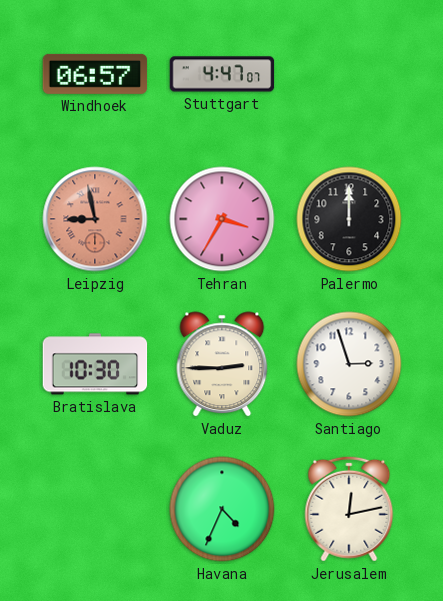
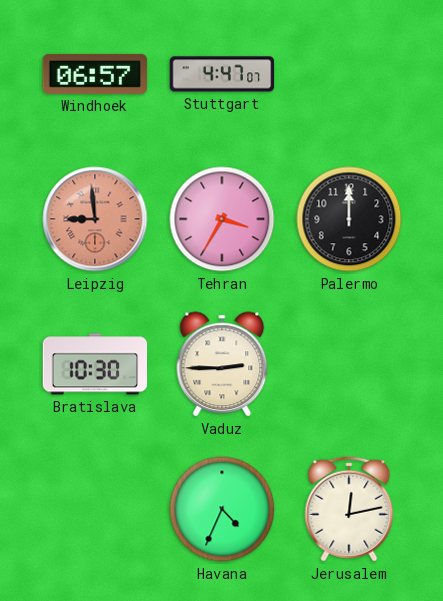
Leipzig: 8:58 -> 8:59
Santiago: 2:57 -> none
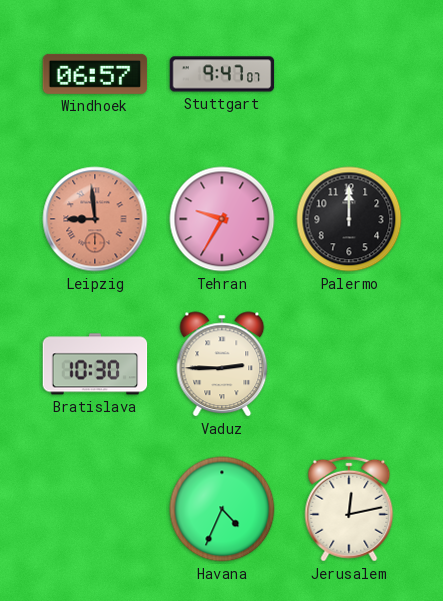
Stuttgart: 4:47 -> 9:47
Tehran: 3:35 -> 9:35
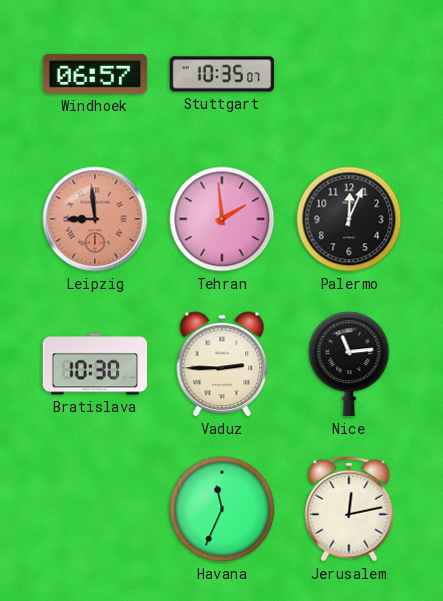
Stuttgart: 9:47 -> 10:35
Tehran: 9:35 -> 1:59
Palermo: 12:00 -> 12:04
Nice: none -> 11:14
Havana: 4:34 -> 11:34
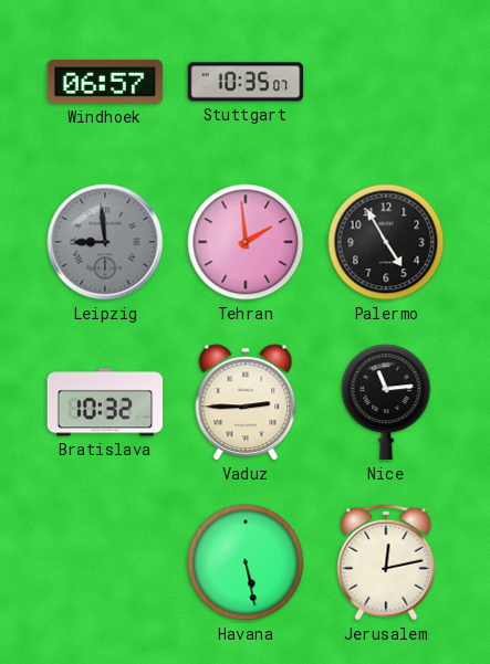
Leipzig dial: salmon -> grey
Palermo: 12:04 -> 4:55
Bratislava: 10:30 -> 10:32
Havana: 11:34 -> 5:28
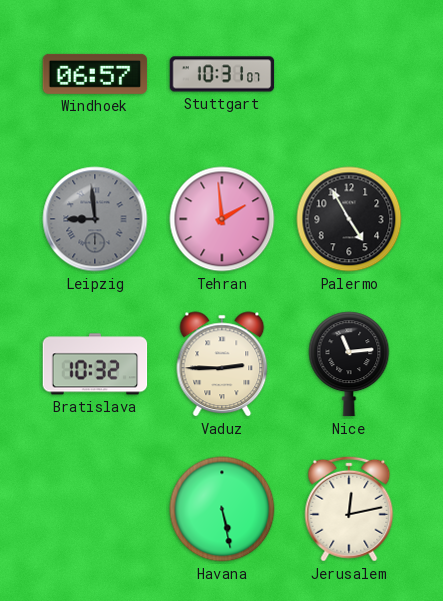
Stuttgart: 10:35 -> 10:31
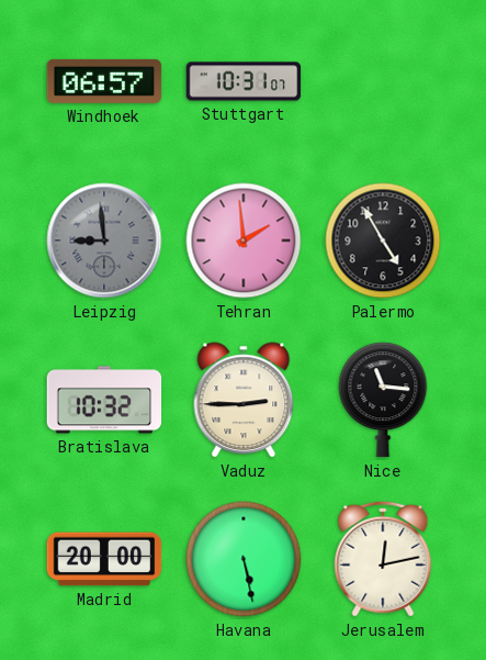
Nice: 11:14 -> 11:16
Madrid: none -> 20:00
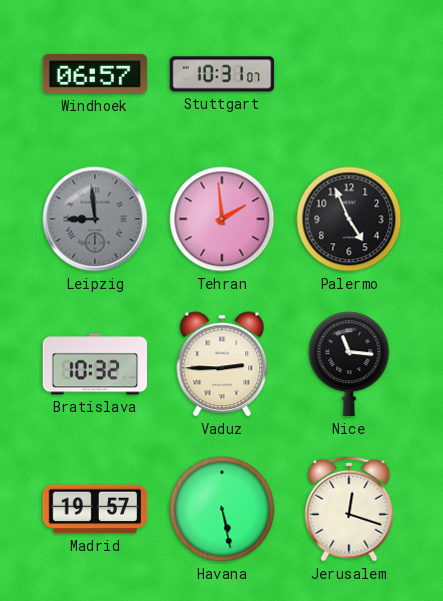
Palermo: 4:55 -> 4:56
Madrid: 20:00 -> 19:57
Jerusalem: 12:13 -> 12:18
